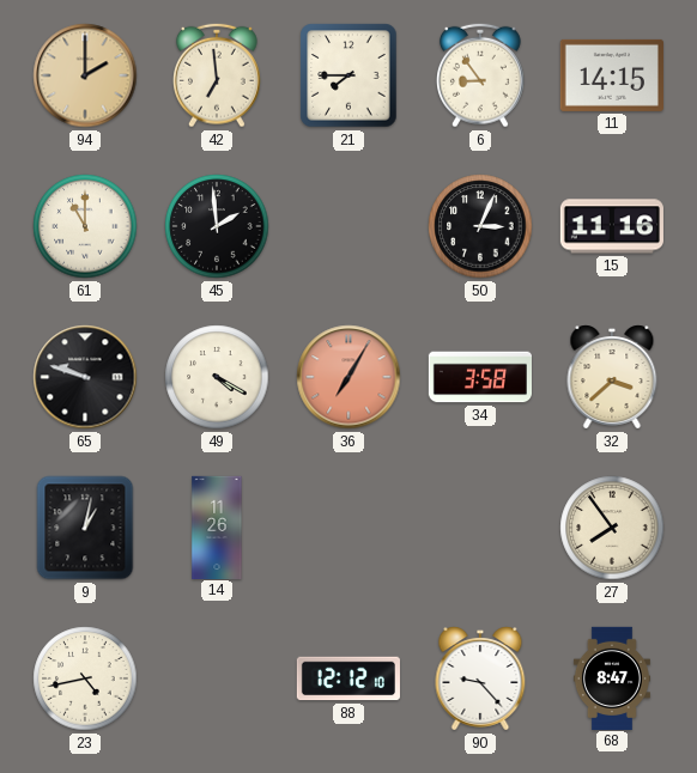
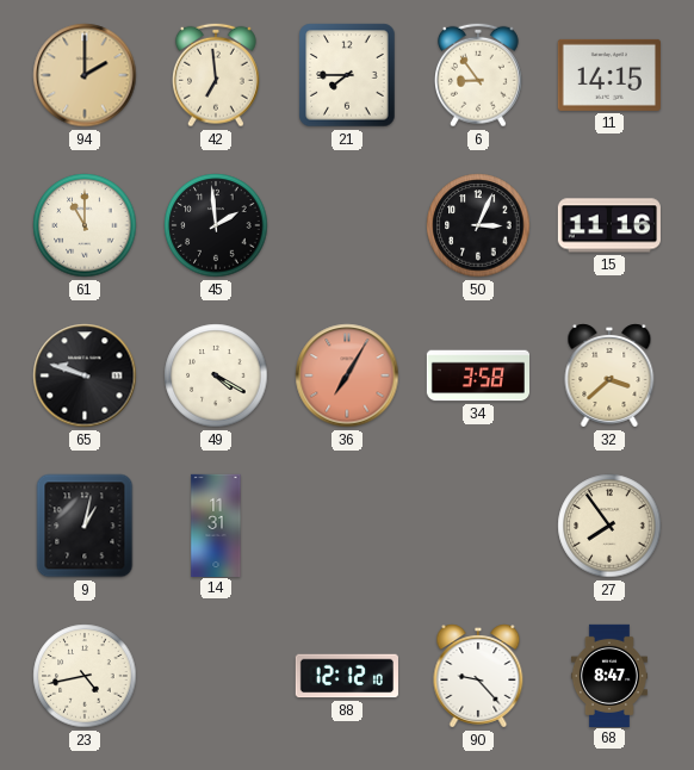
14: 11:26 -> 11:31
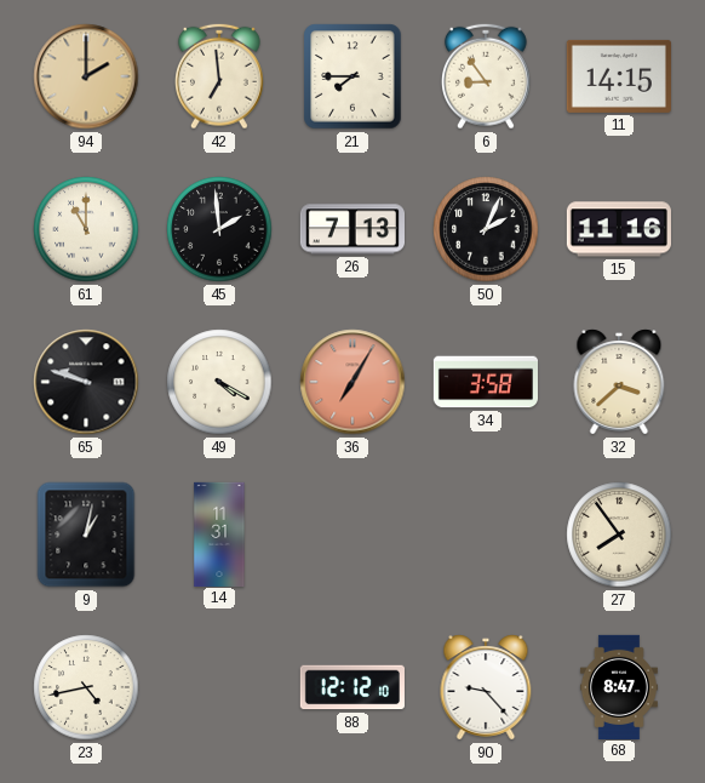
26: none -> 7:13
50: 3:04 -> 2:04
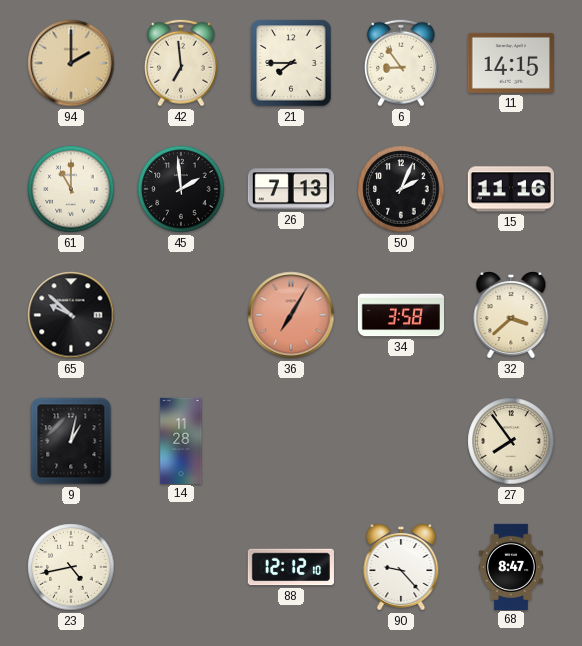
65: 9:48 -> 9:52
49: 4:20 -> none
14: 11:31 -> 11:28
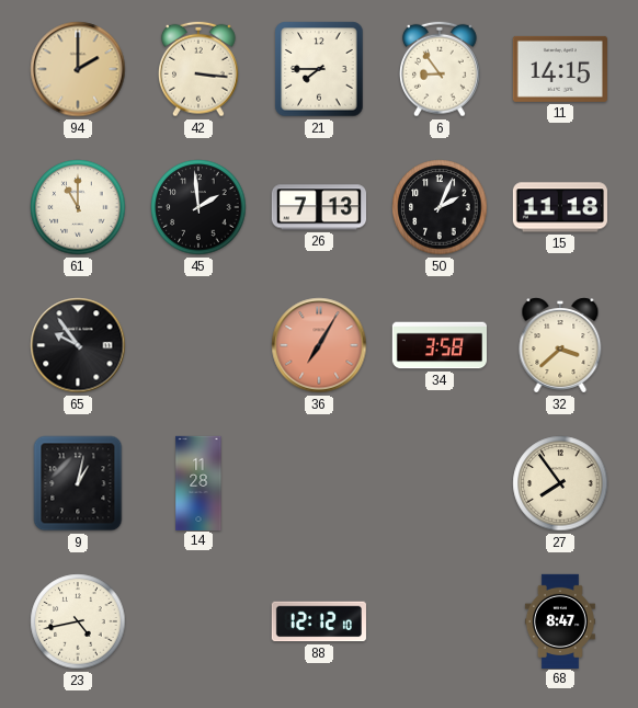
42: 6:59 -> 3:16
15: 11:16 -> 11:18
65: 9:52 -> 9:54
90: 9:23 -> none
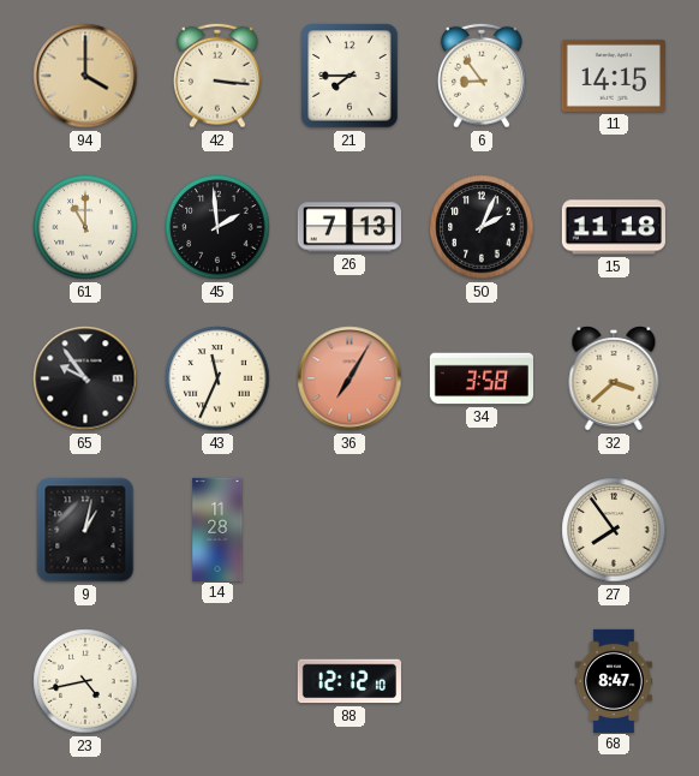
94: 2:00 -> 4:00
43: none -> 11:34
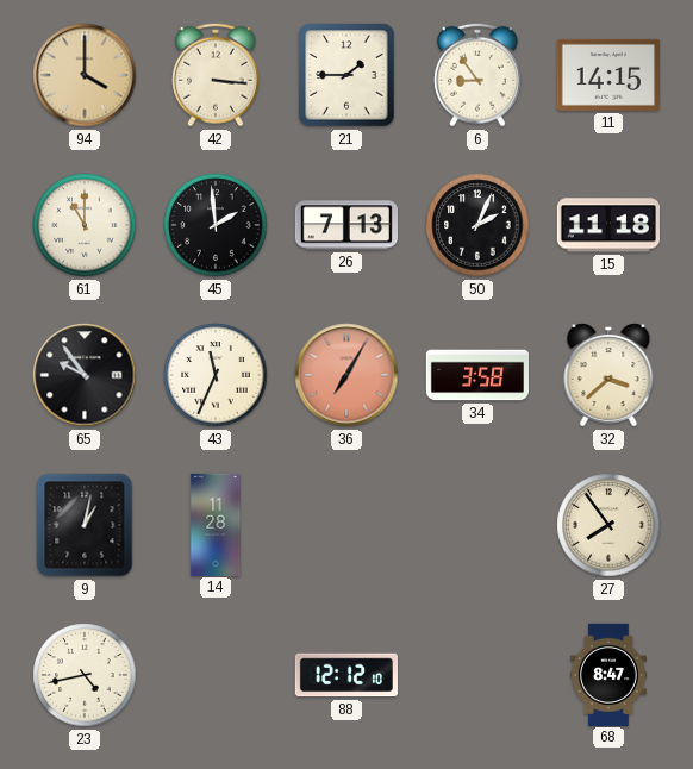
21: 7:45 -> 1:45
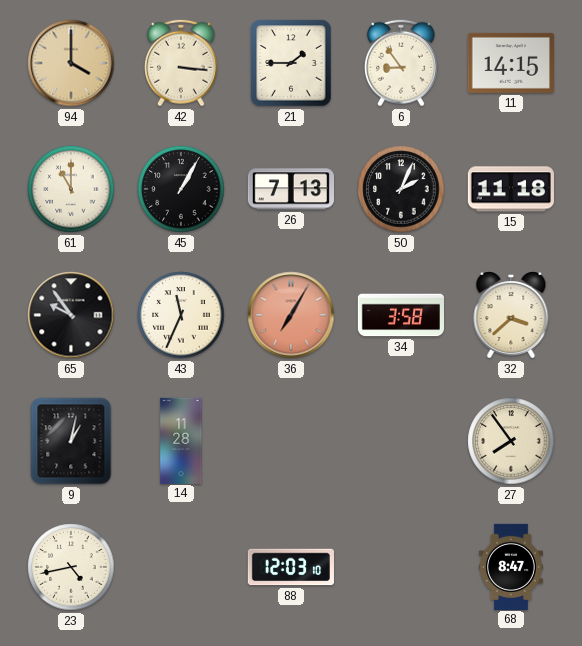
45: 1:59 -> 1:05
88: 12:12 -> 12:03
